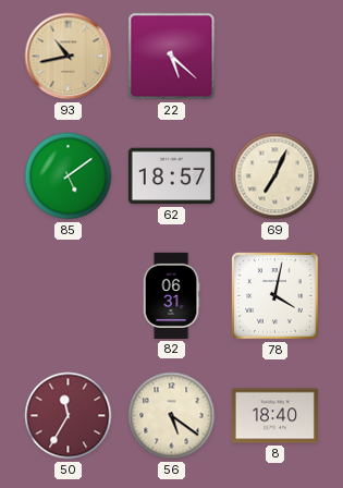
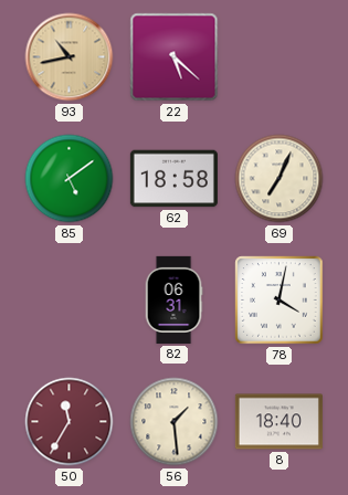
62: 18:57 -> 18:58
56: 5:21 -> 1:29
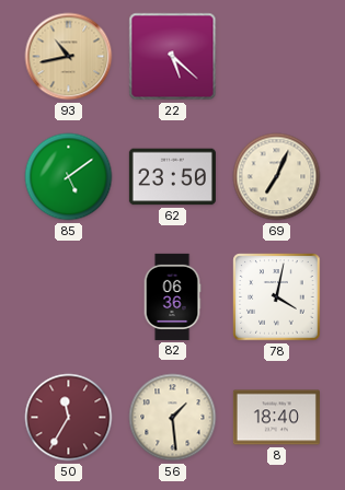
62: 18:58 -> 23:50
82: 06:31 -> 06:36
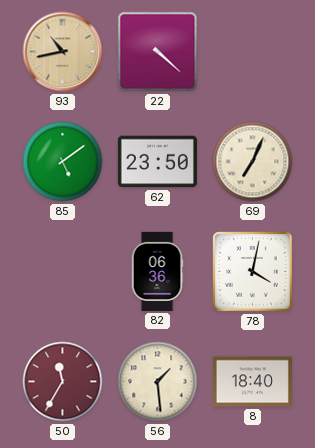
22: 5:22 -> 4:22
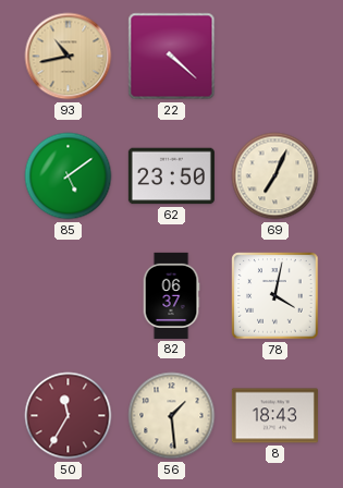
82: 06:36 -> 06:37
8: 18:40 -> 18:43
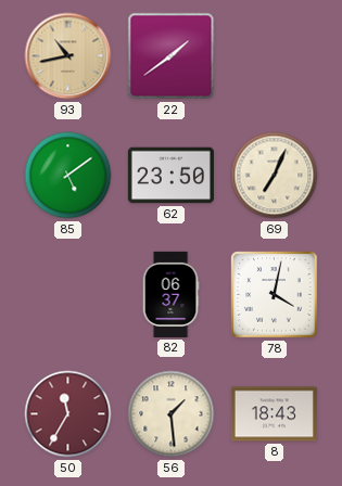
22: 4:22 -> 1:39
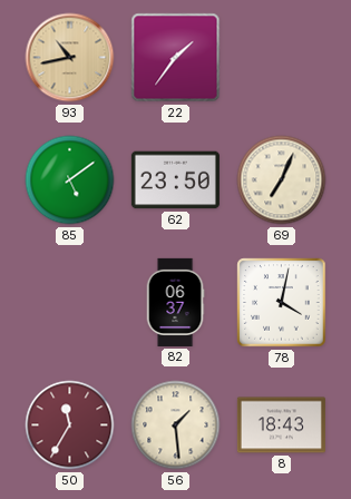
22: 1:39 -> 1:36
